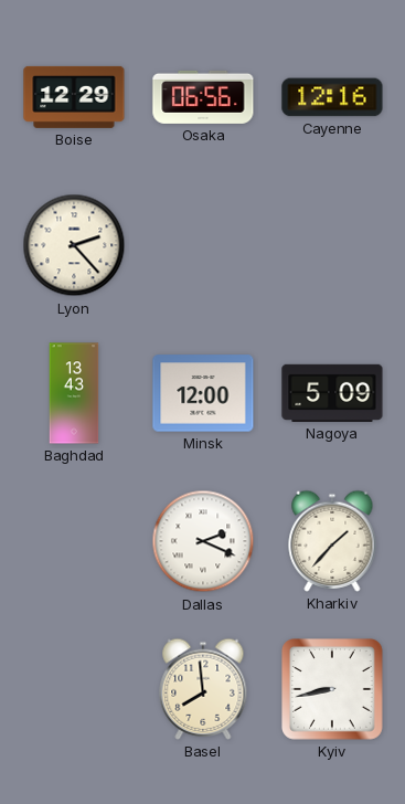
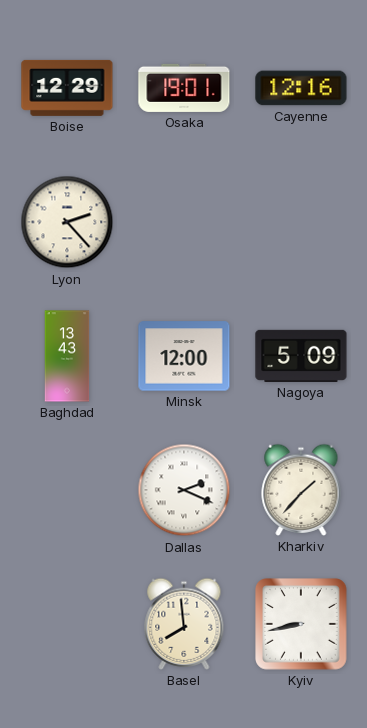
Osaka: 06:56 -> 19:01
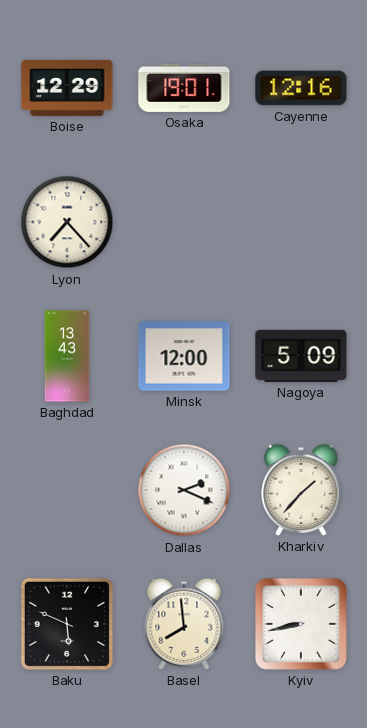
Lyon: 2:23 -> 7:23
Baku: none -> 5:49
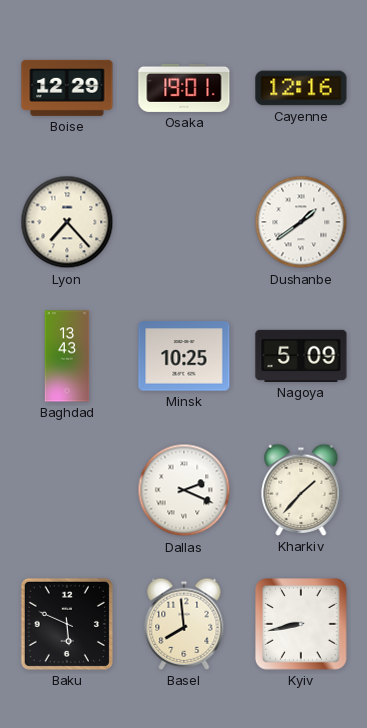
Dushanbe: none -> 1:39
Minsk: 12:00 -> 10:25
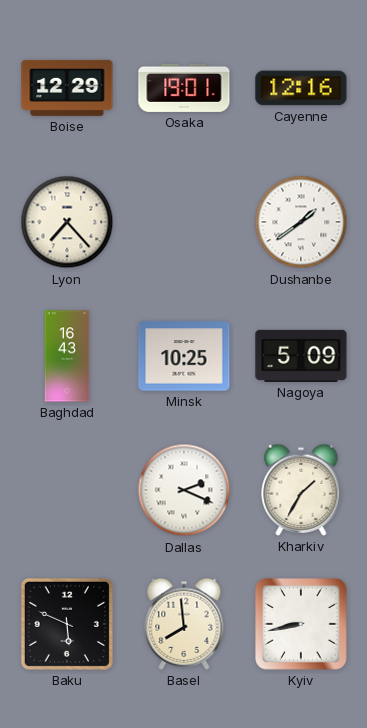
Baghdad: 13:43 -> 16:43
Kharkiv: 1:37 -> 1:35
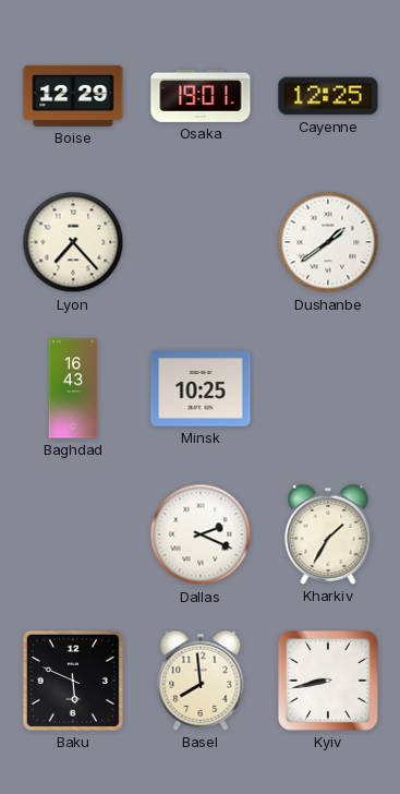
Cayenne: 12:16 -> 12:25
Nagoya: 5:09 -> none
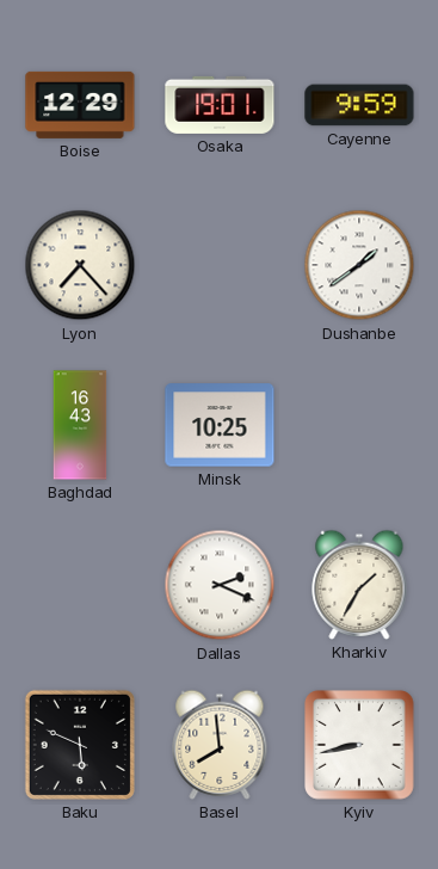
Cayenne: 12:25 -> 9:59
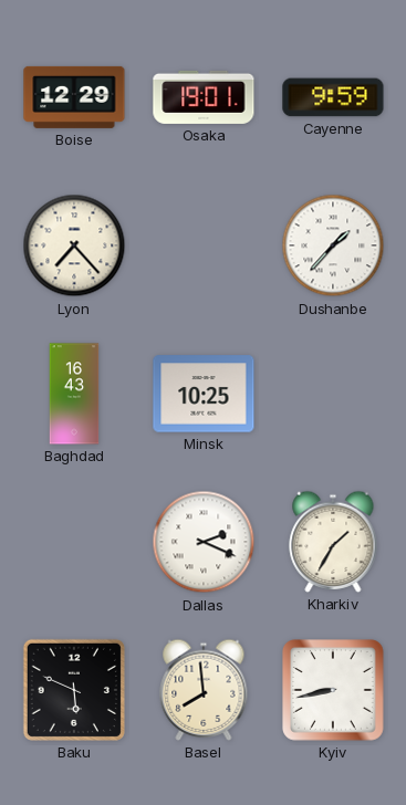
Dushanbe: 1:39 -> 1:37
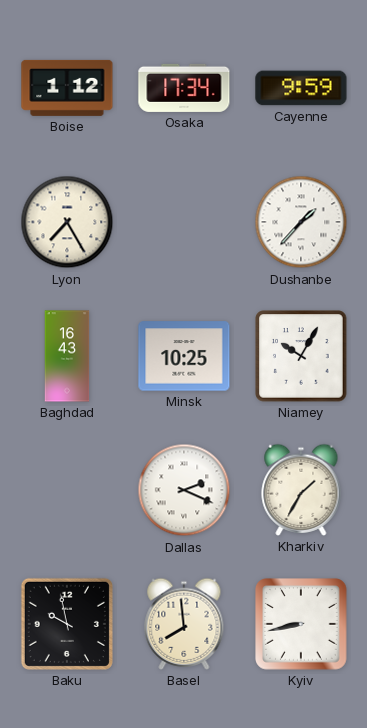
Boise: 12:29 -> 1:12
Osaka: 19:01 -> 17:34
Lyon: 7:23 -> 7:25
Niamey: none -> 10:05
Baku: 5:49 -> 9:58
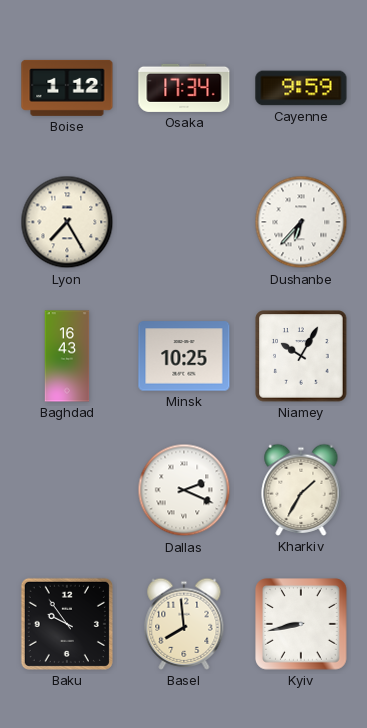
Dushanbe: 1:37 -> 6:37
Baku: 9:58 -> 9:54
